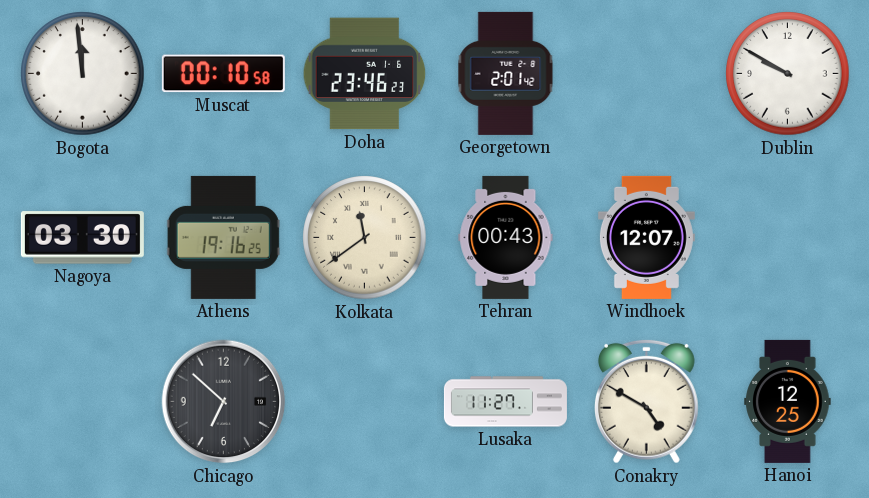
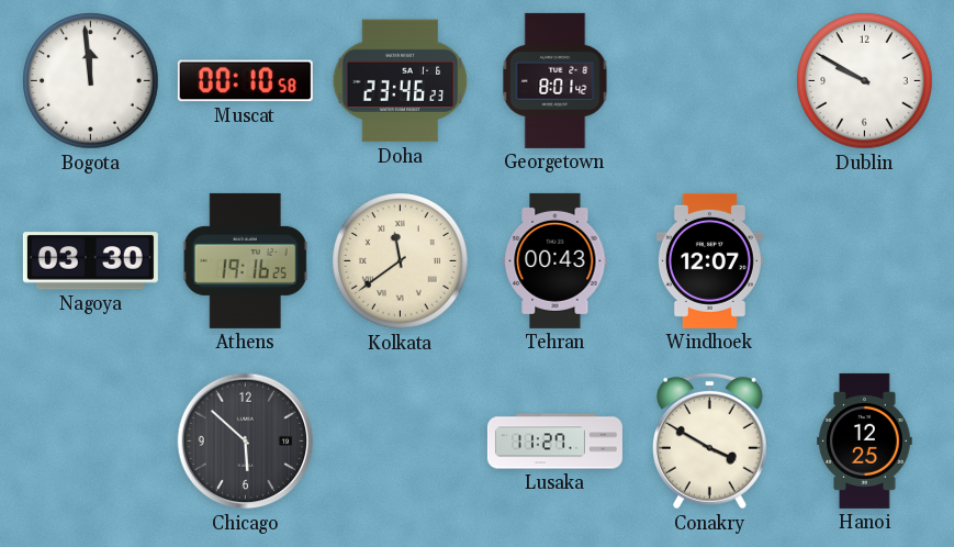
Georgetown: 2:01 -> 8:01
Chicago: 6:52 -> 5:52
Conakry: 4:50 -> 3:50
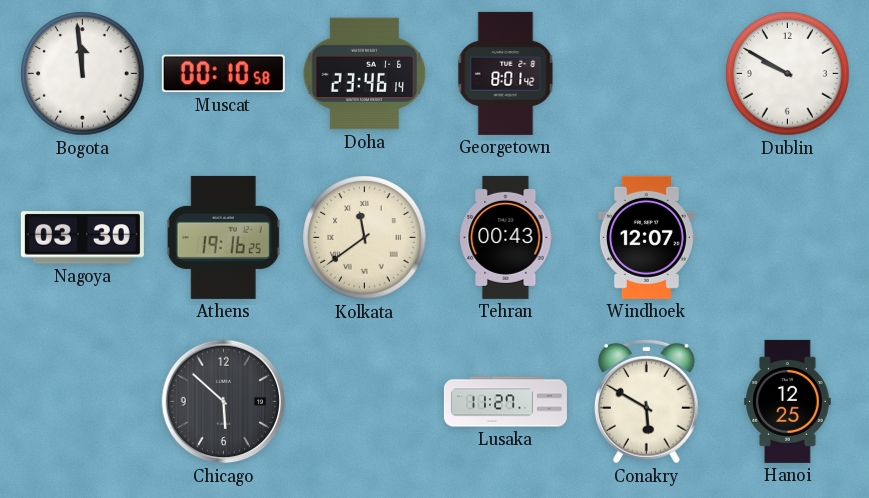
Doha: 23:46:23 -> 23:46:14
Conakry: 3:50 -> 5:50
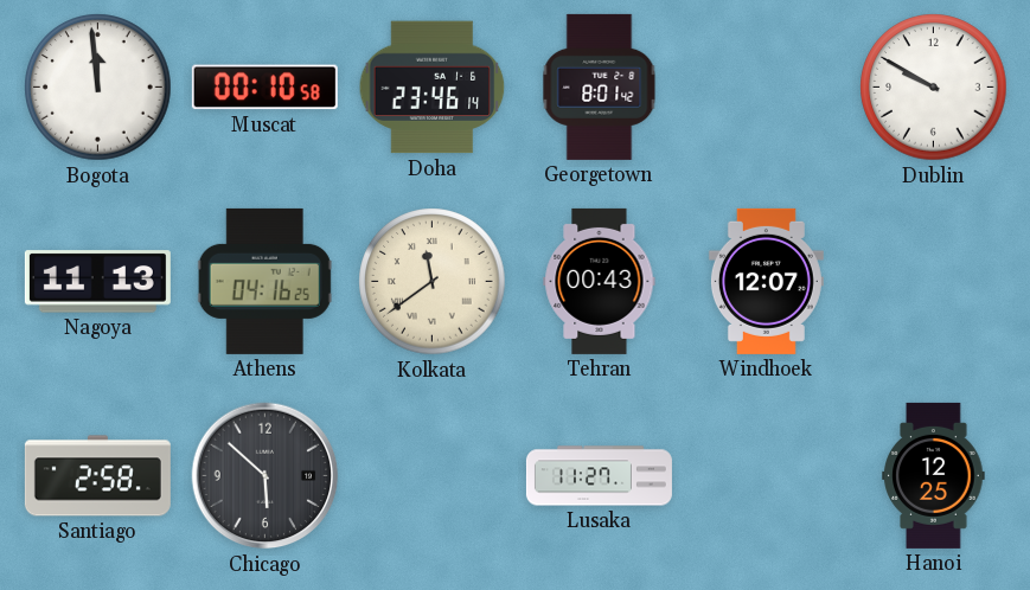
Nagoya: 03:30 -> 11:13
Athens: 19:16 -> 04:16
Santiago: none -> 2:58
Conakry: 5:50 -> none
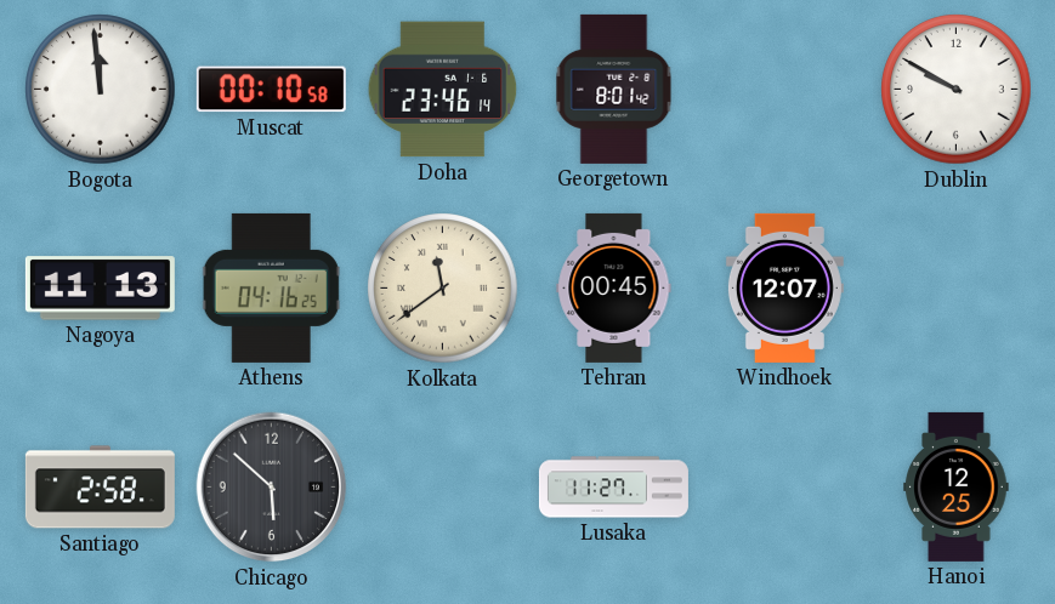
Tehran: 00:43 -> 00:45
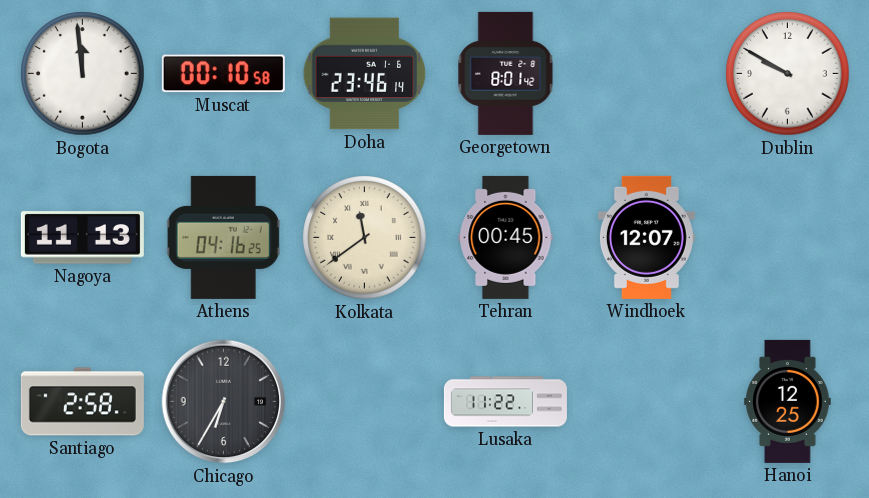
Chicago: 5:52 -> 6:35
Lusaka: 11:27 -> 11:22
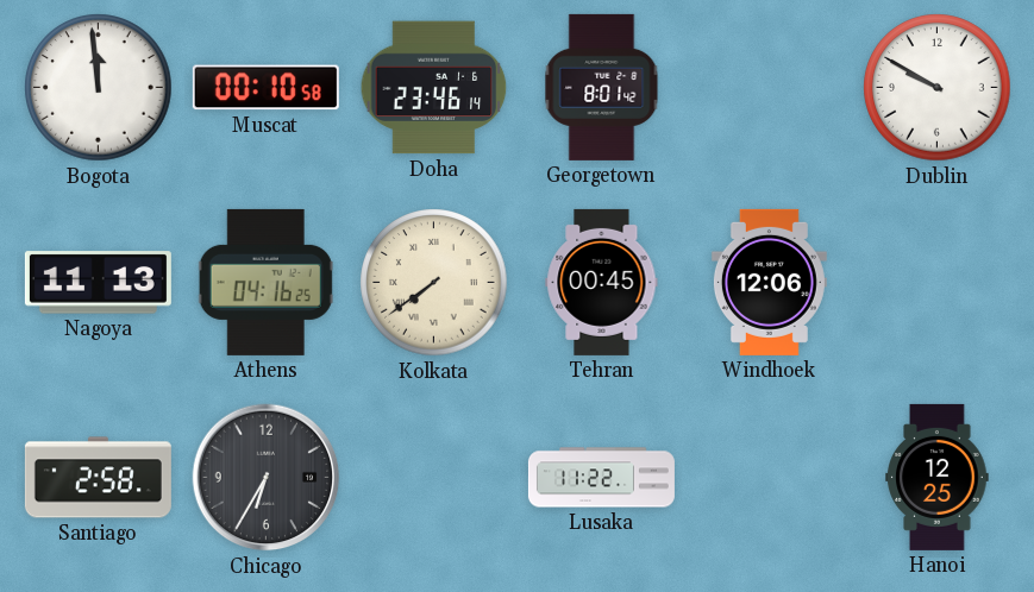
Kolkata: 11:39 -> 7:39
Windhoek: 12:07 -> 12:06
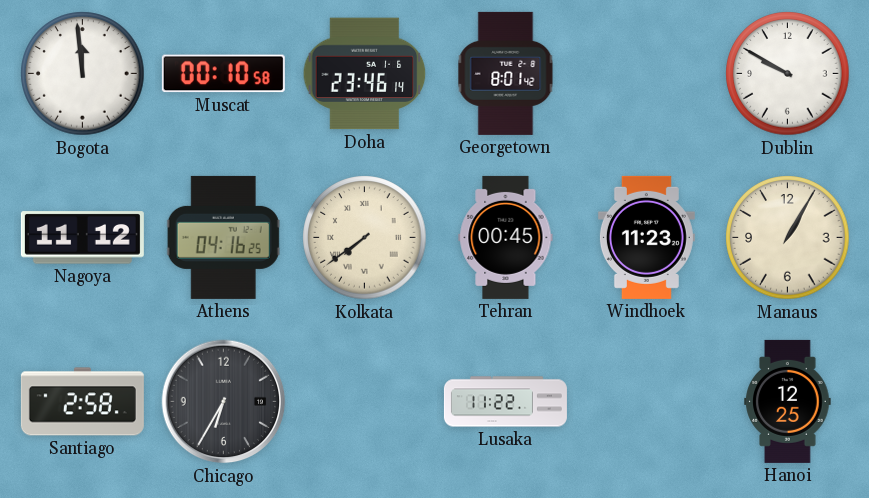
Nagoya: 11:13 -> 11:12
Windhoek: 12:06 -> 11:23
Manaus: none -> 1:05
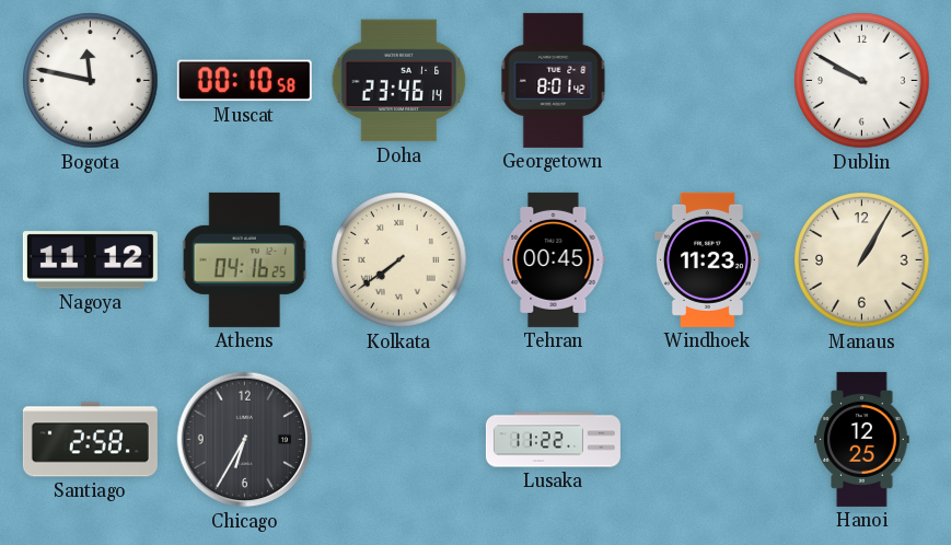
Bogota: 11:59 -> 11:47
